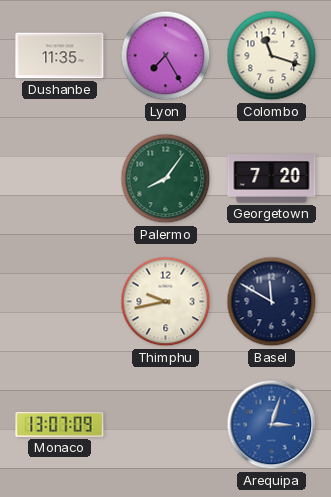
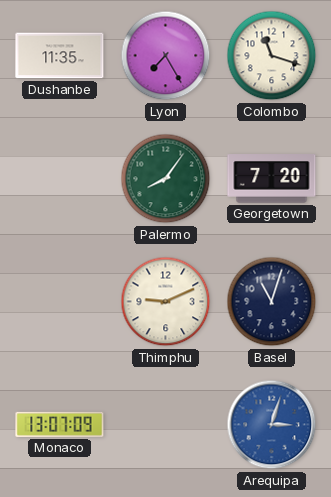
Thimphu: 9:43 -> 9:11
Basel: 11:50 -> 11:03
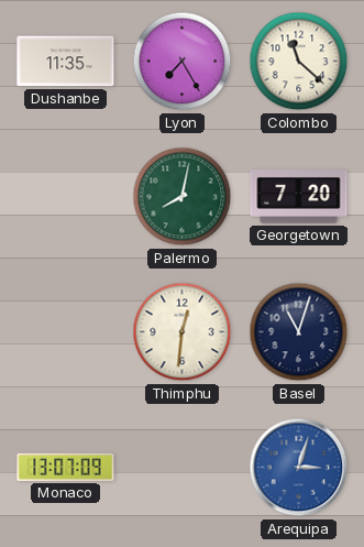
Colombo: 11:18 -> 11:22
Palermo: 8:06 -> 8:02
Thimphu: 9:11 -> 12:31
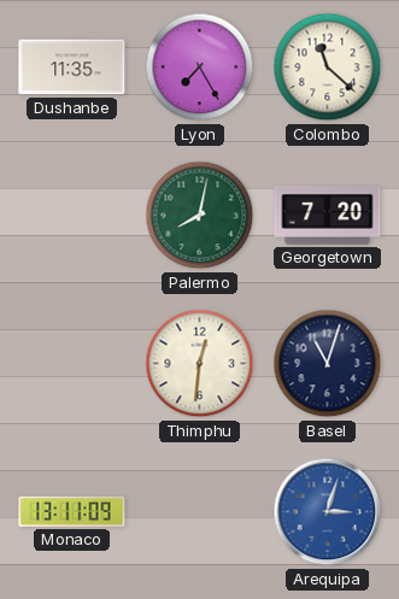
Monaco: 13:07 -> 13:11
